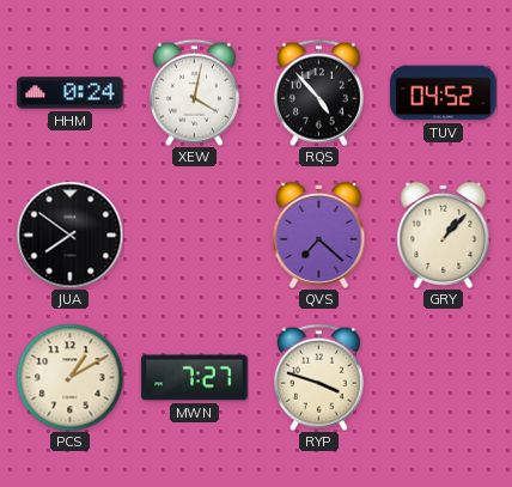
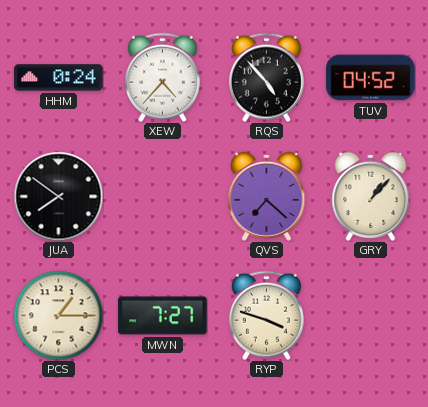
XEW: 4:02 -> 4:37
PCS: 1:10 -> 1:15
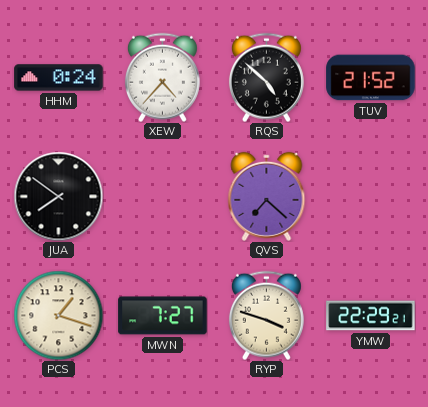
RQS: 4:53 -> 4:52
TUV: 04:52 -> 21:52
GRY: 1:07 -> none
PCS: 1:15 -> 1:18
YMW: none -> 22:29
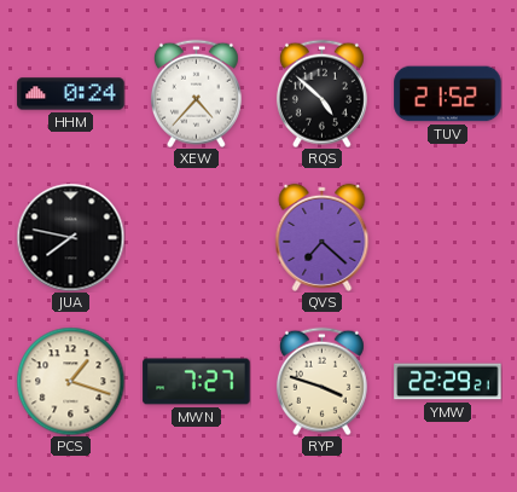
JUA: 7:51 -> 7:47
